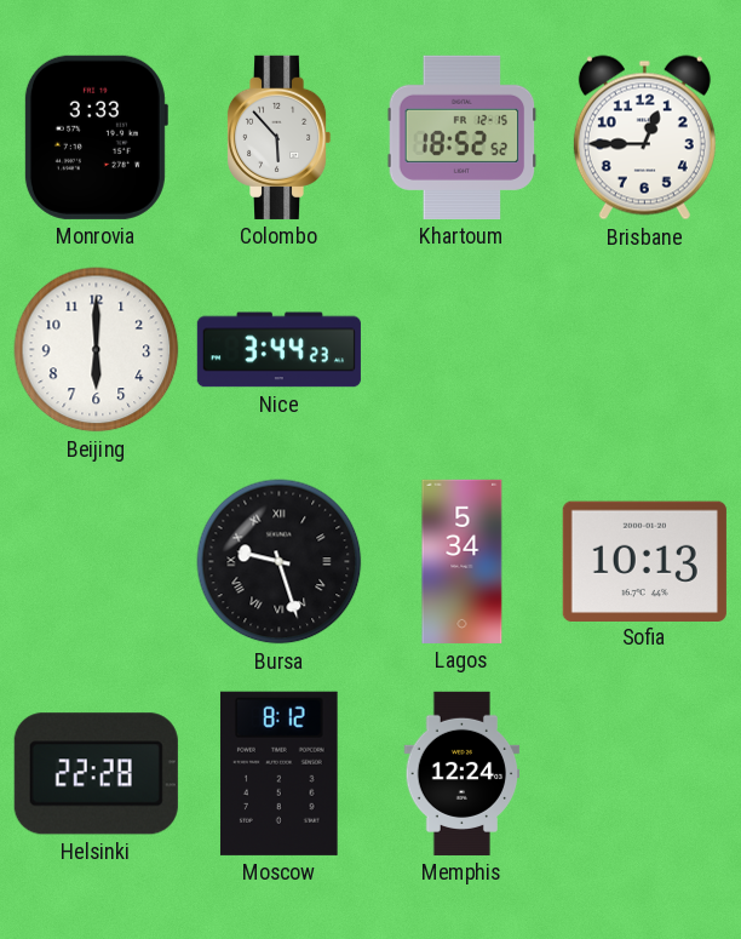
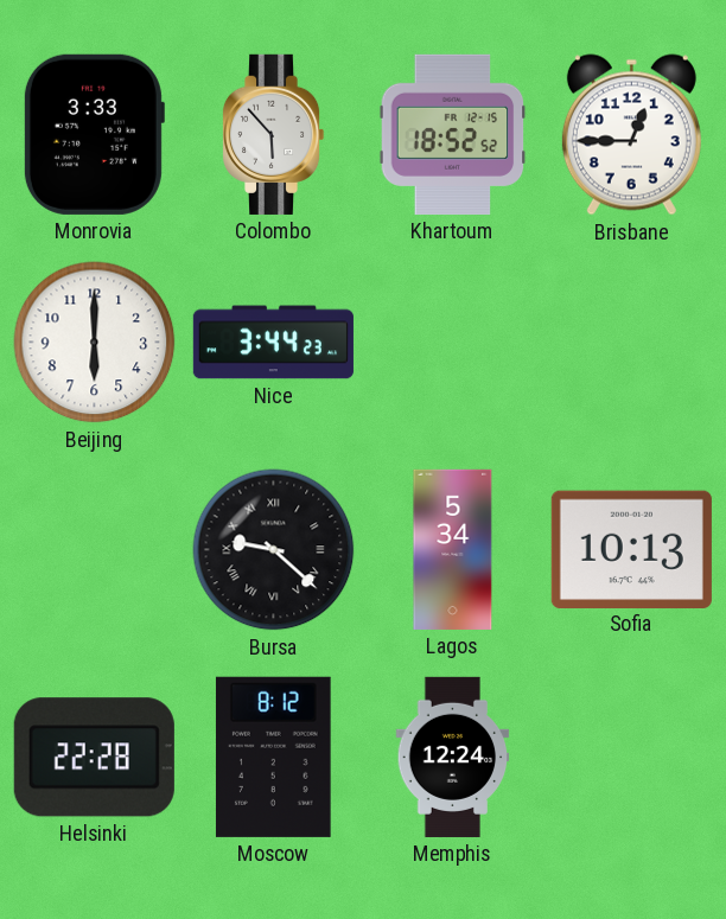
Bursa: 9:27 -> 9:22
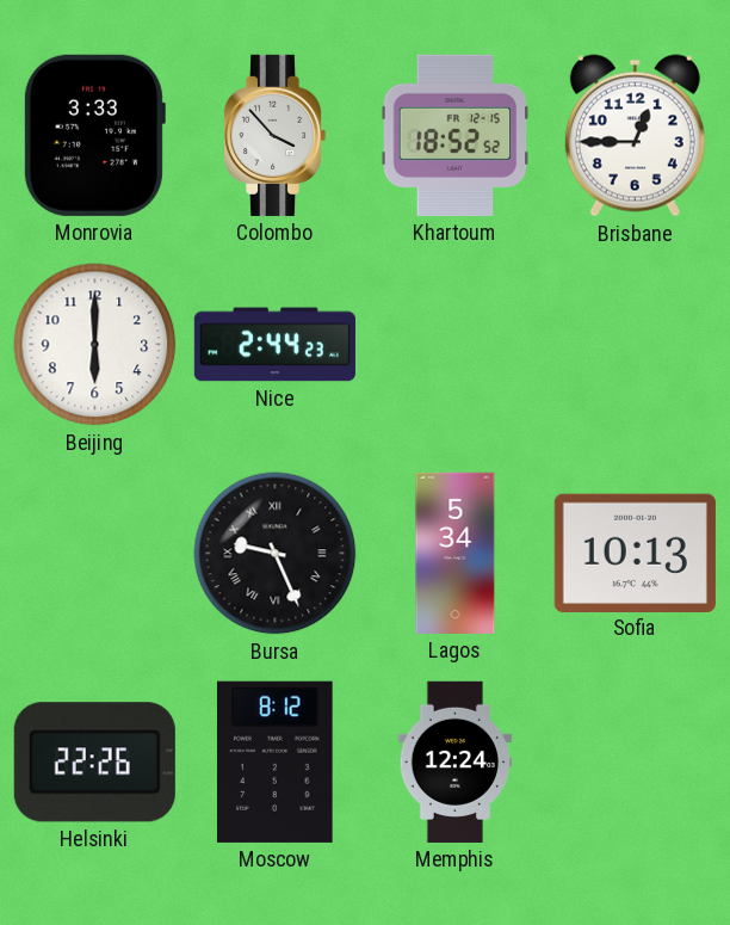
Colombo: 5:53 -> 3:53
Nice: 3:44 -> 2:44
Bursa: 9:22 -> 9:26
Helsinki: 22:28 -> 22:26
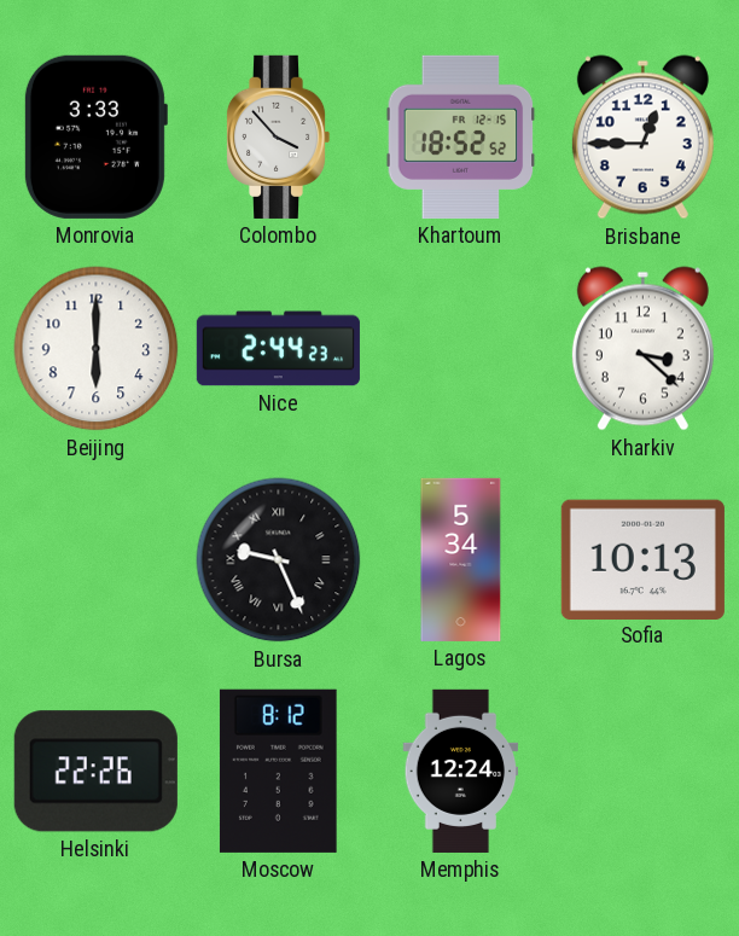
Kharkiv: none -> 3:22
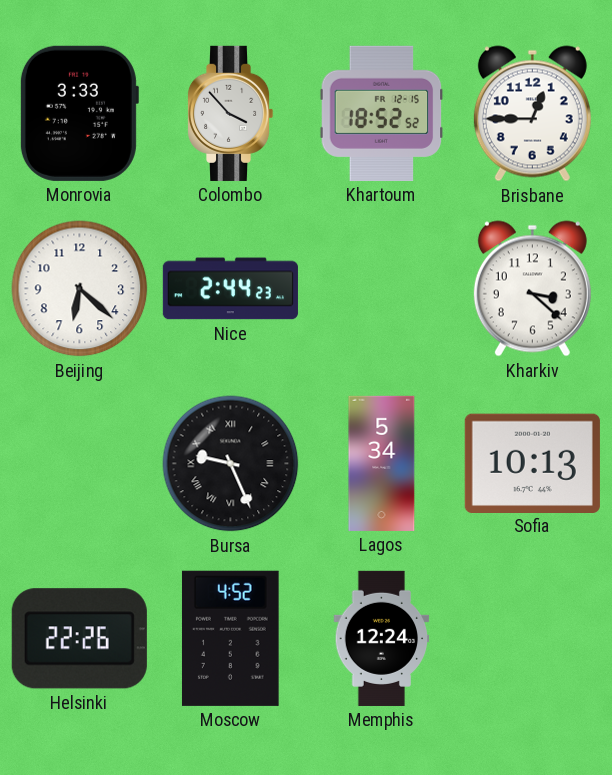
Beijing: 6:00 -> 6:22
Moscow: 8:12 -> 4:52
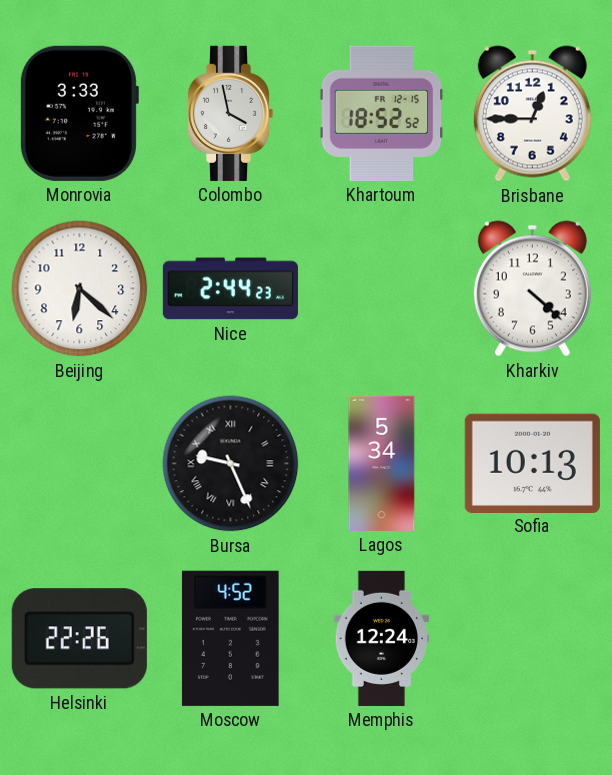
Colombo: 3:53 -> 3:58
Kharkiv: 3:22 -> 4:22
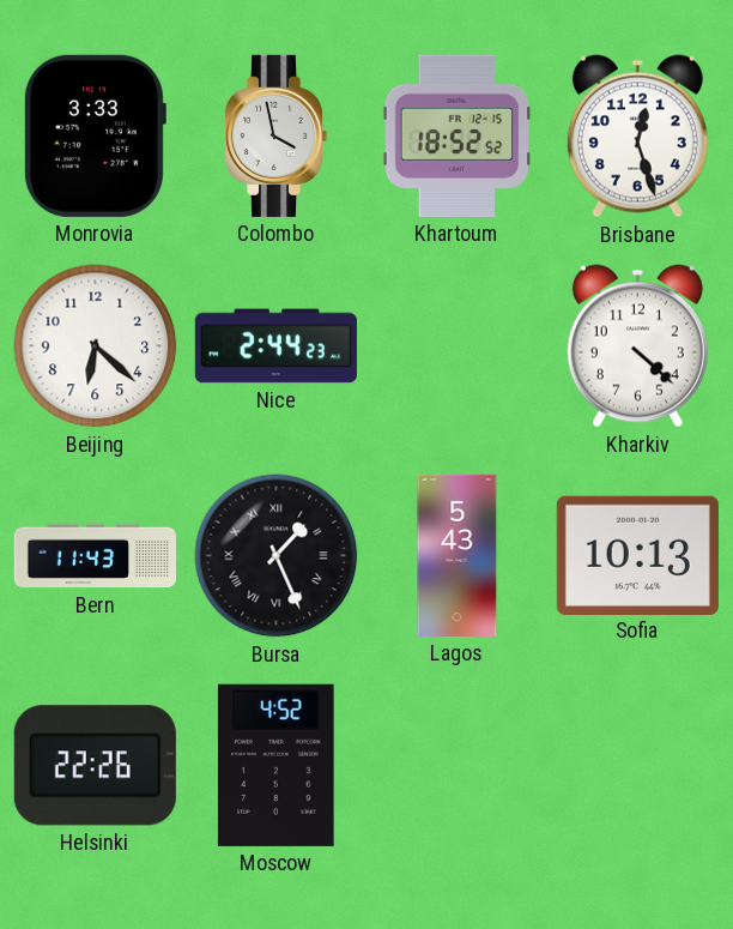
Brisbane: 12:45 -> 12:27
Bern: none -> 11:43
Bursa: 9:26 -> 1:26
Lagos: 5:34 -> 5:43
Memphis: 12:24 -> none
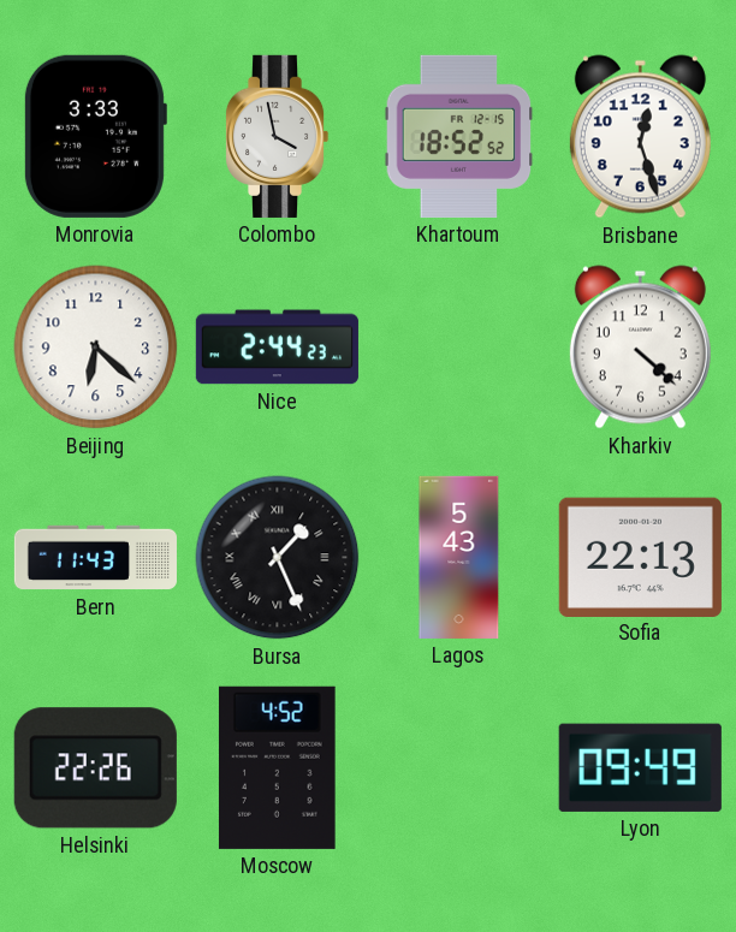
Sofia: 10:13 -> 22:13
Lyon: none -> 09:49
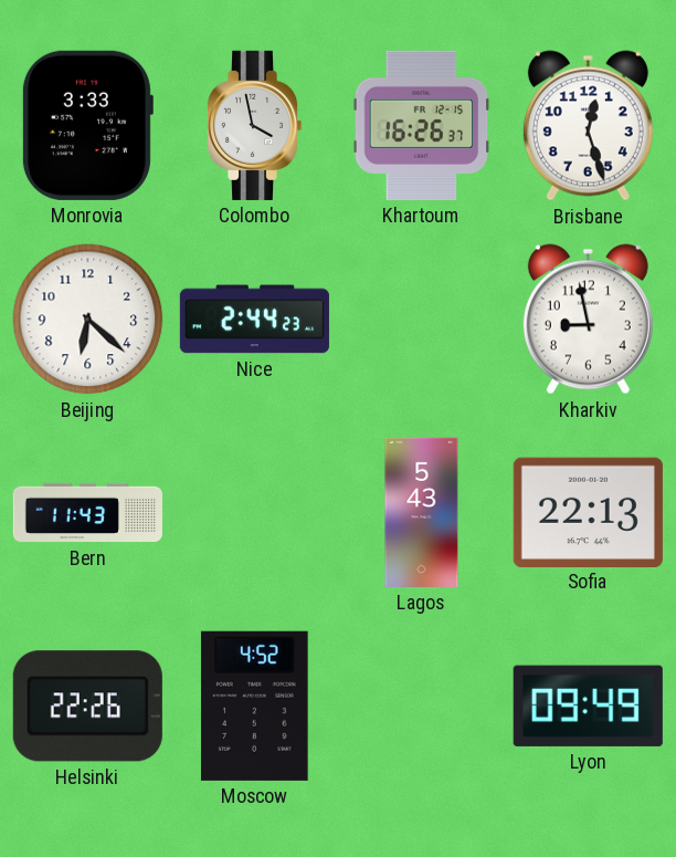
Khartoum: 18:52 -> 16:26
Kharkiv: 4:22 -> 8:58
Bursa: 1:26 -> none
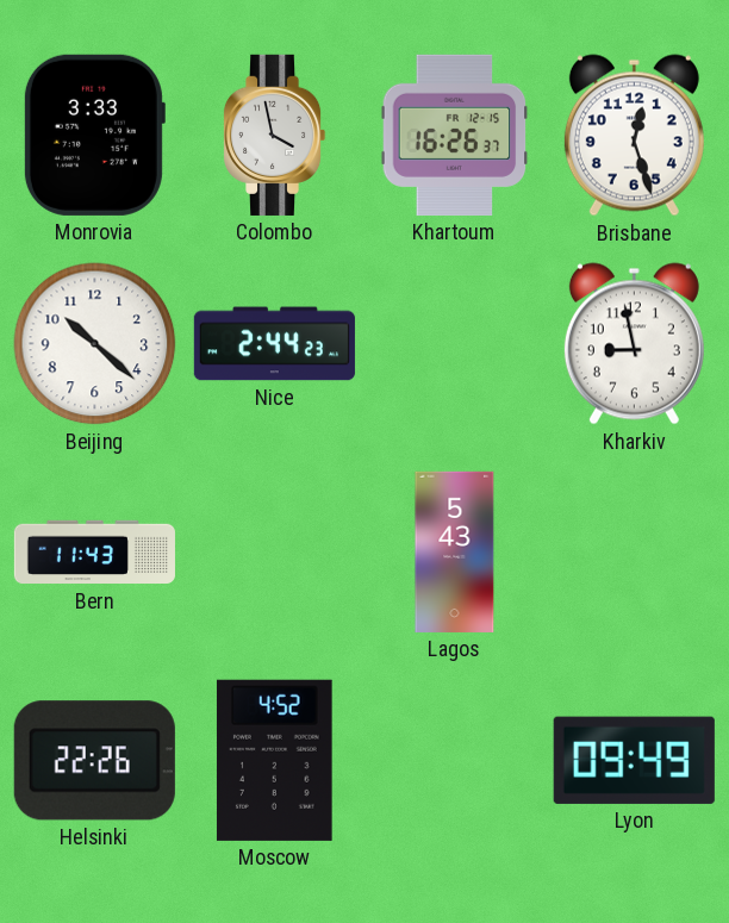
Beijing: 6:22 -> 10:22
Sofia: 22:13 -> none
